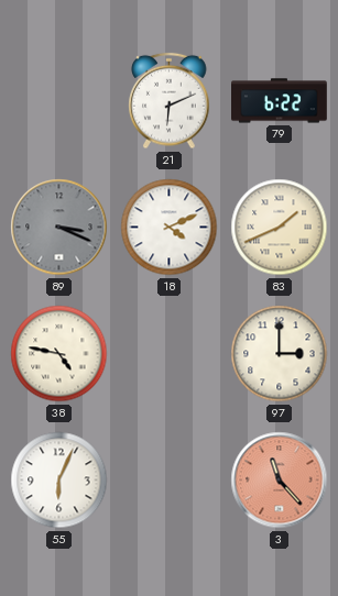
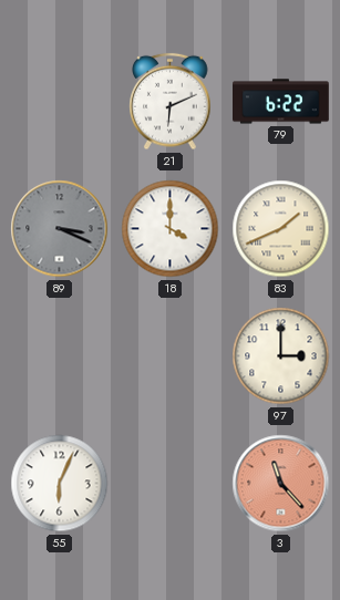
18: 4:11 -> 4:00
38: 4:47 -> none
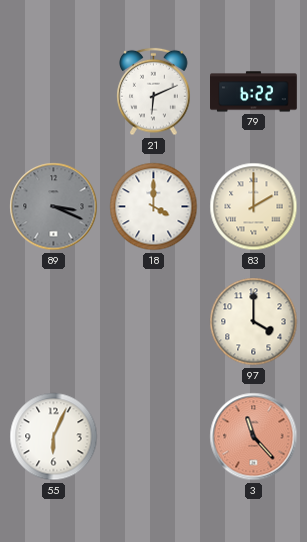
83: 1:41 -> 2:00
97: 3:00 -> 4:00
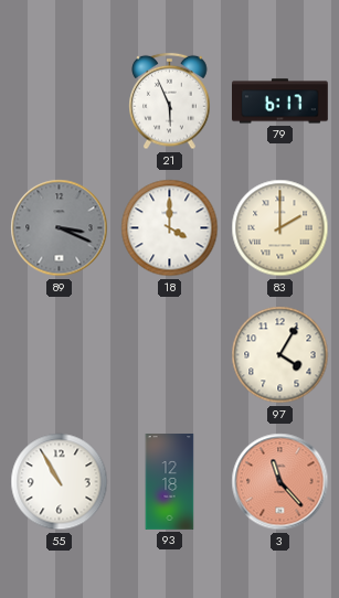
21: 6:11 -> 5:56
79: 6:22 -> 6:17
97: 4:00 -> 4:05
55: 6:04 -> 10:55
93: none -> 12:18
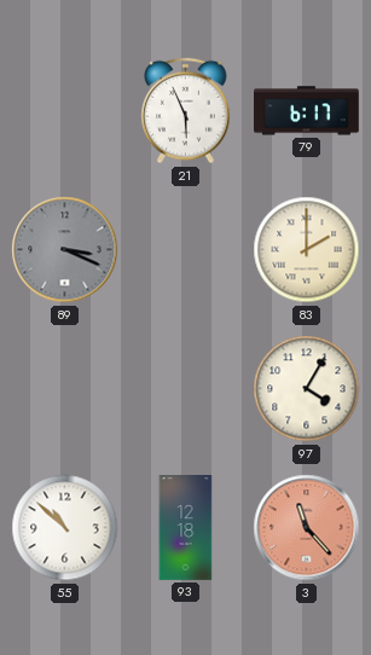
18: 4:00 -> none
55: 10:55 -> 10:52
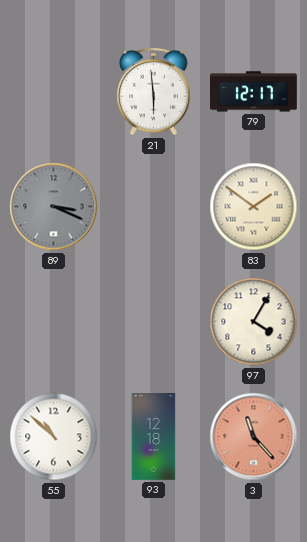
21: 5:56 -> 5:59
79: 6:17 -> 12:17
83: 2:00 -> 1:51
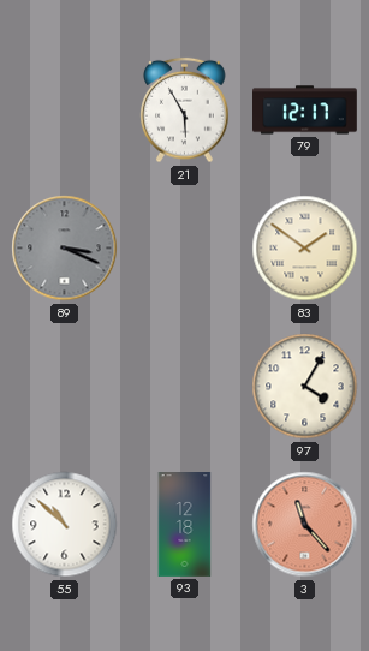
21: 5:59 -> 5:55
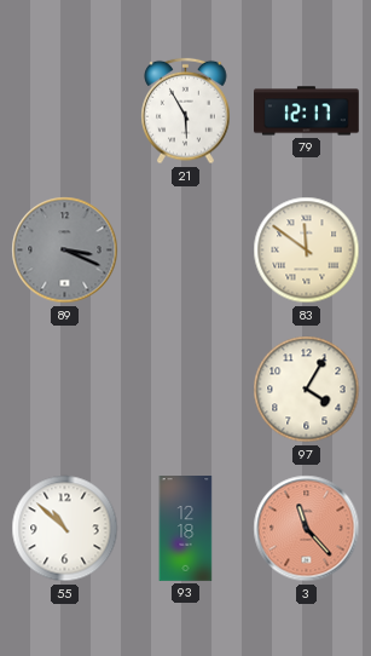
83: 1:51 -> 11:51
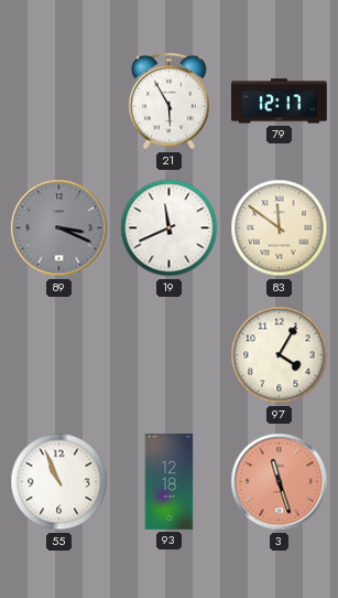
19: none -> 11:41
55: 10:52 -> 10:56
3: 11:23 -> 11:27
